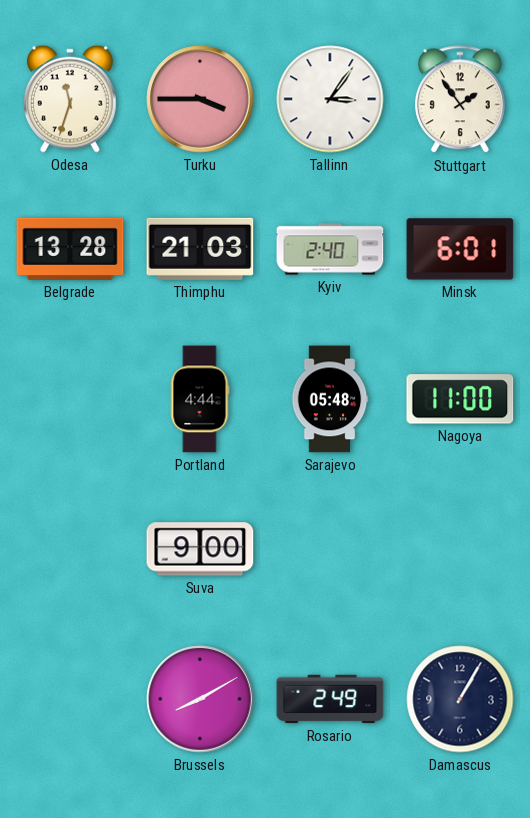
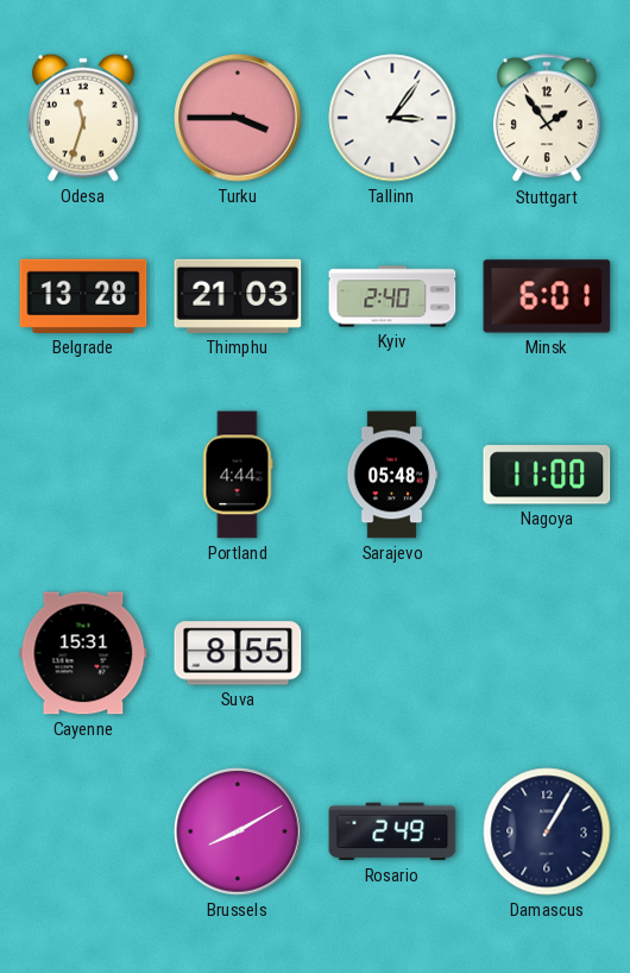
Cayenne: none -> 15:31
Suva: 9:00 -> 8:55
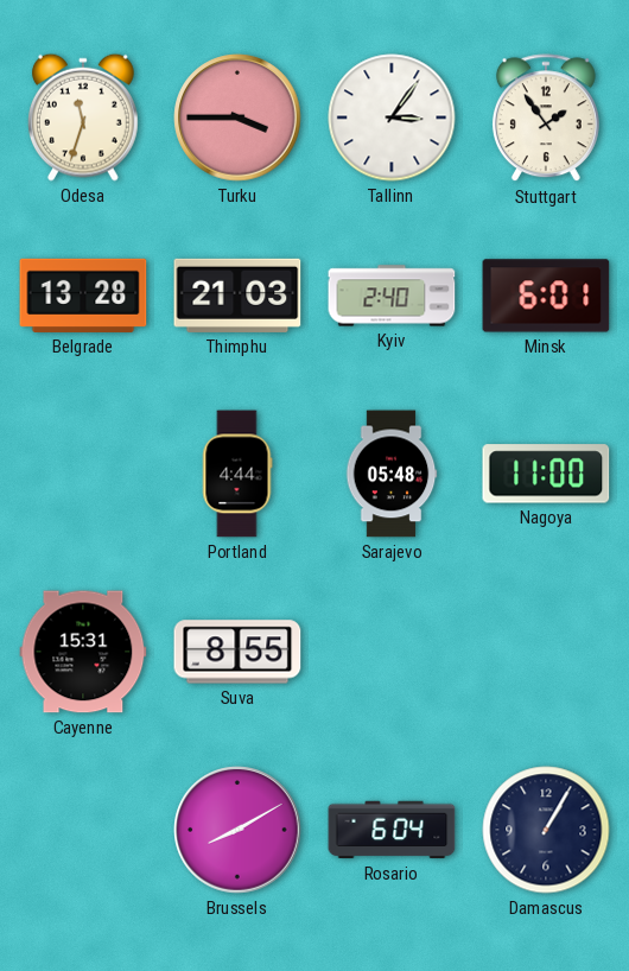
Rosario: 2:49 -> 6:04
